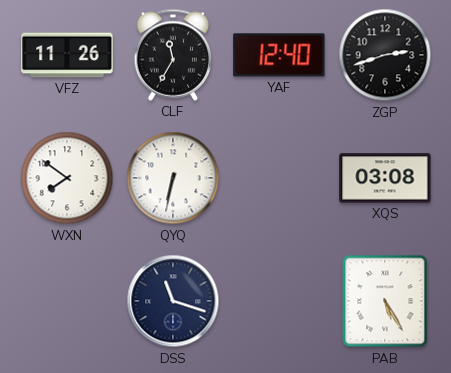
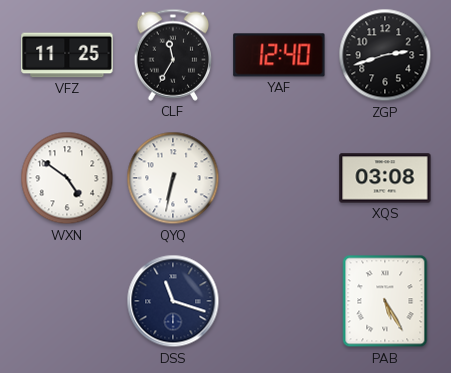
VFZ: 11:26 -> 11:25
WXN: 7:51 -> 4:51
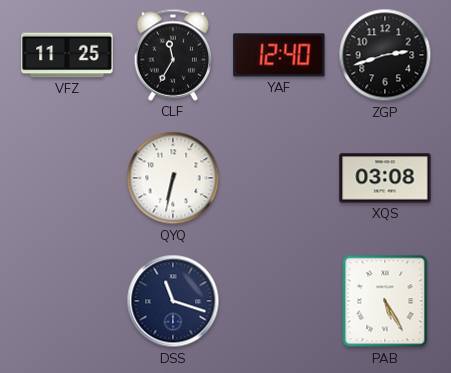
WXN: 4:51 -> none
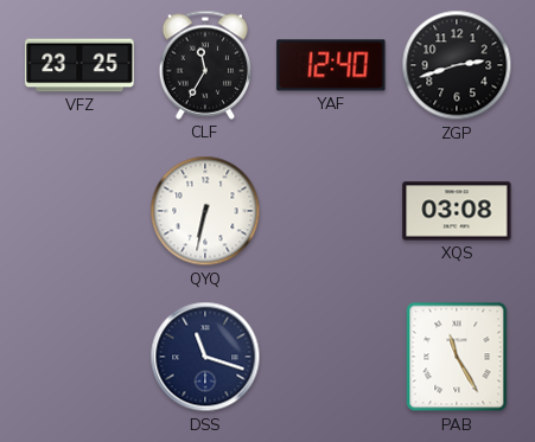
VFZ: 11:25 -> 23:25
PAB: 5:25 -> 11:25
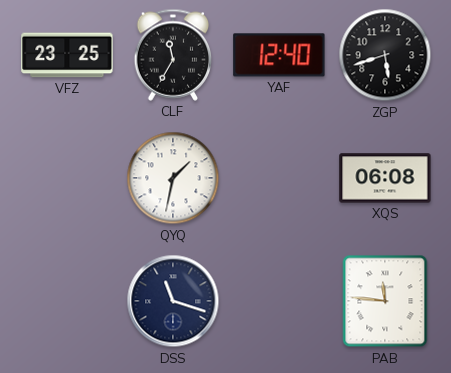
ZGP: 2:42 -> 5:42
QYQ: 6:32 -> 1:32
XQS: 03:08 -> 06:08
PAB: 11:25 -> 11:46
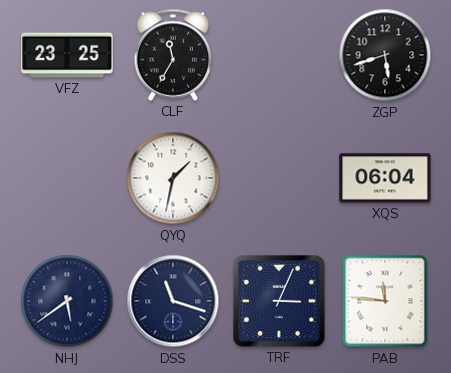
YAF: 12:40 -> none
XQS: 06:08 -> 06:04
NHJ: none -> 5:39
TRF: none -> 3:04
